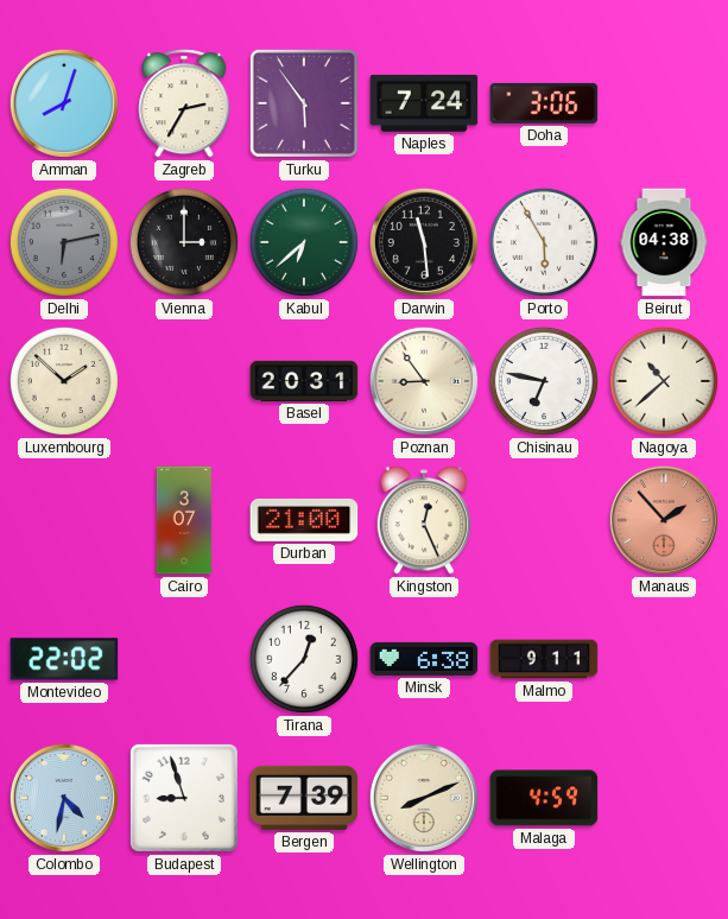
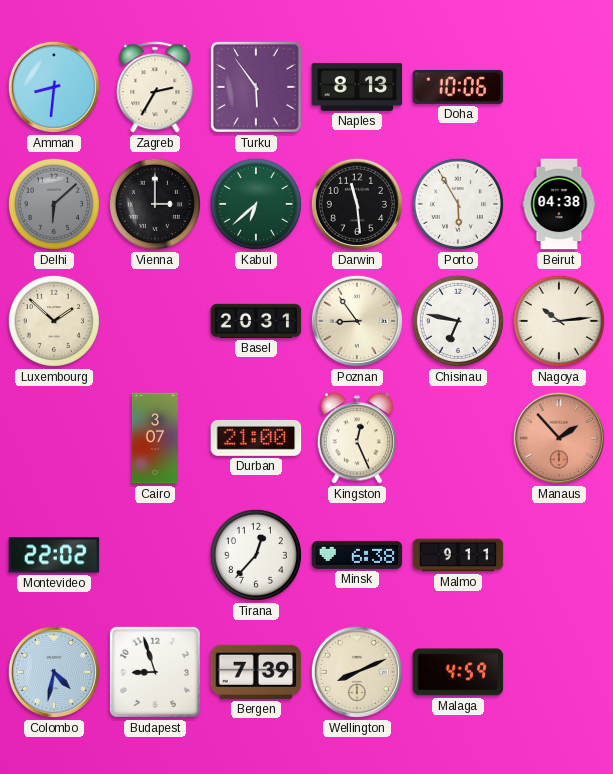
Amman: 8:03 -> 8:31
Naples: 7:24 -> 8:13
Doha: 3:06 -> 10:06
Delhi: 6:13 -> 6:08
Nagoya: 10:38 -> 10:14
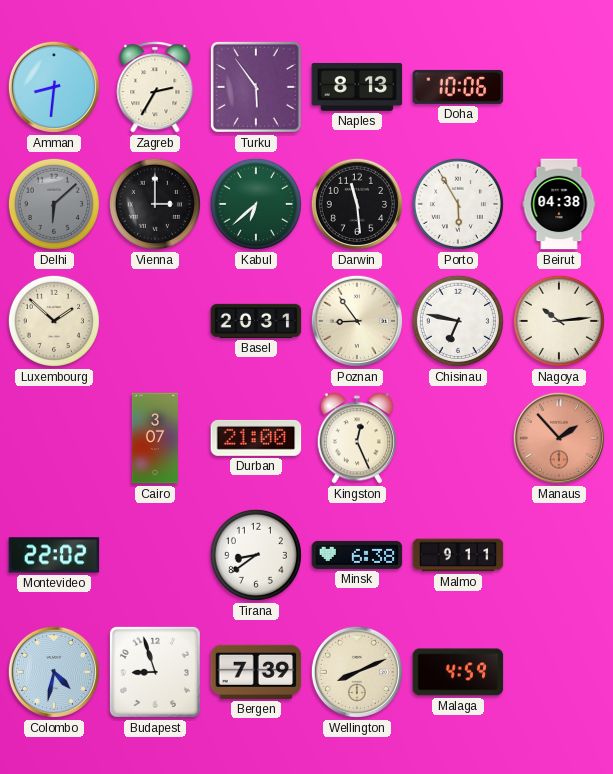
Tirana: 12:37 -> 8:39
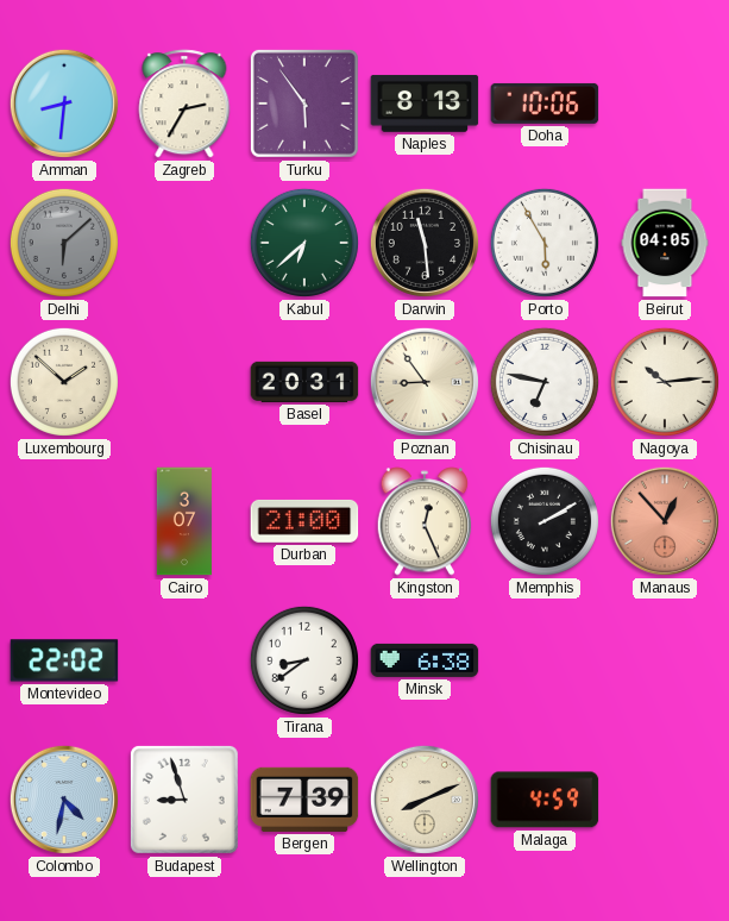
Vienna: 3:00 -> none
Beirut: 04:38 -> 04:05
Memphis: none -> 2:10
Manaus: 1:53 -> 12:53
Malmo: 9:11 -> none
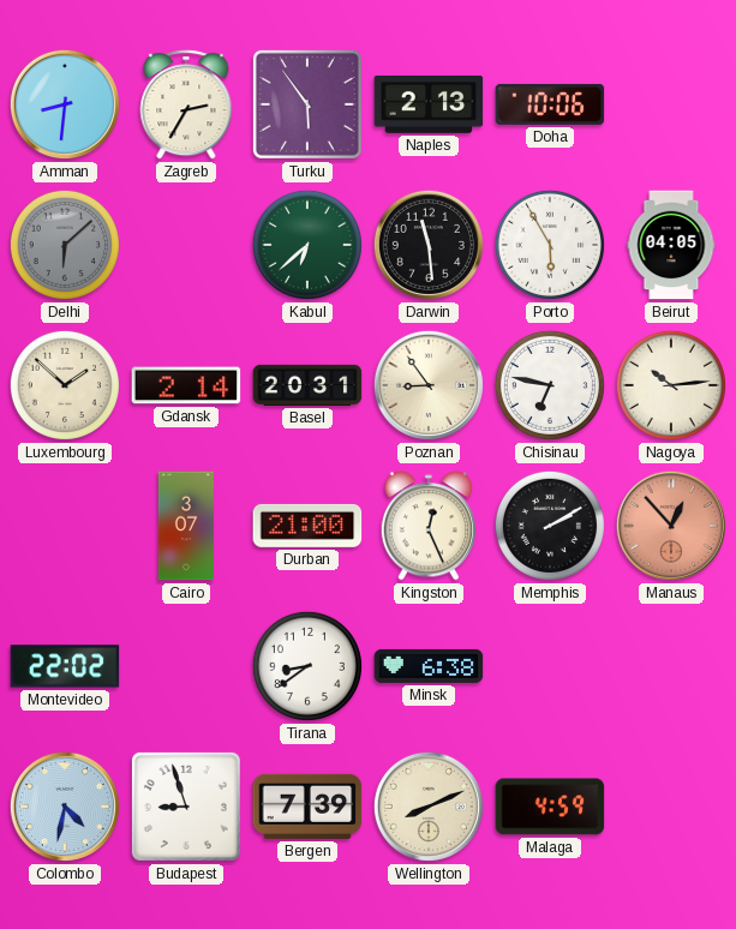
Naples: 8:13 -> 2:13
Gdansk: none -> 2:14
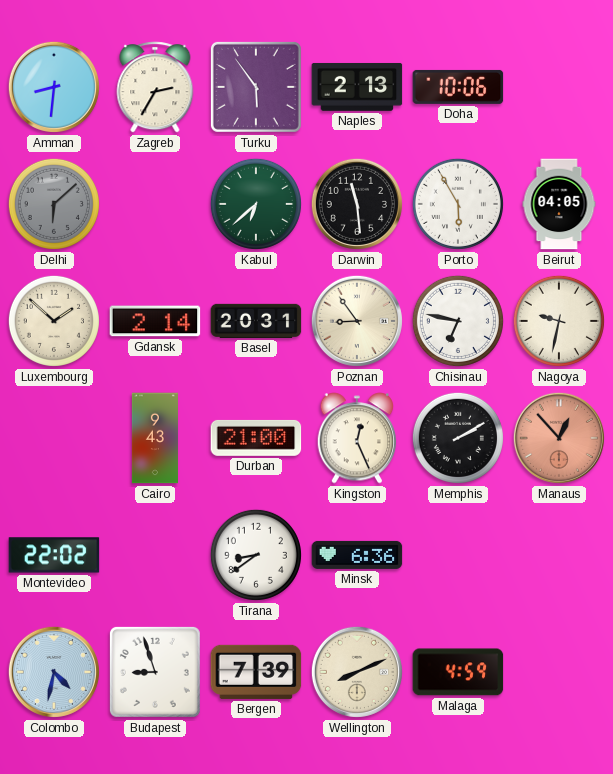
Nagoya: 10:14 -> 9:32
Cairo: 3:07 -> 9:43
Minsk: 6:38 -> 6:36
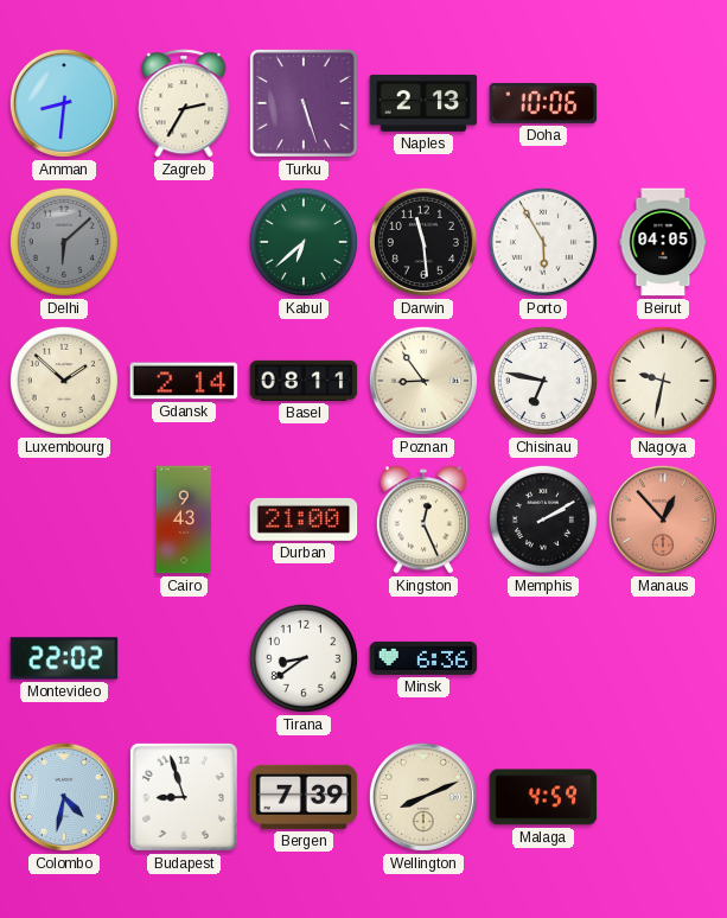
Turku: 5:54 -> 5:27
Basel: 20:31 -> 08:11
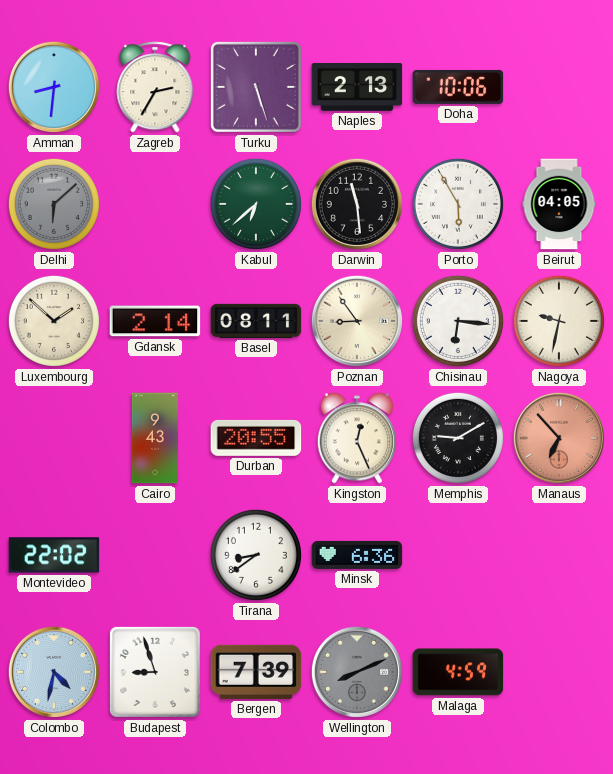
Chisinau: 6:47 -> 6:16
Durban: 21:00 -> 20:55
Memphis: 2:10 -> 9:10
Manaus: 12:53 -> 6:53
Wellington dial: cream -> grey
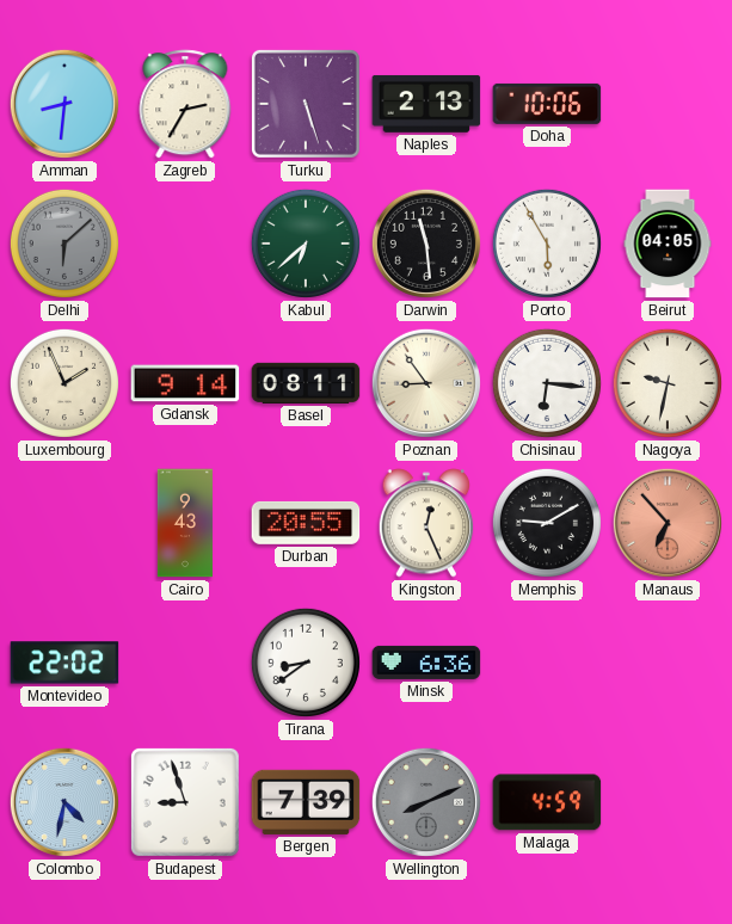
Luxembourg: 1:52 -> 1:56
Gdansk: 2:14 -> 9:14
